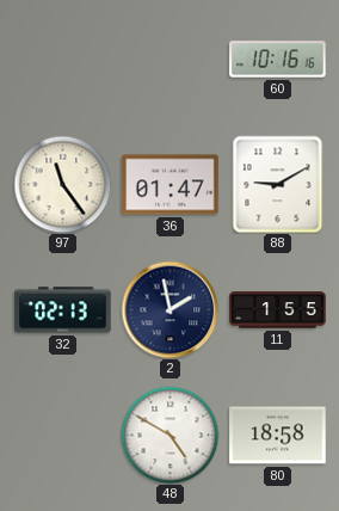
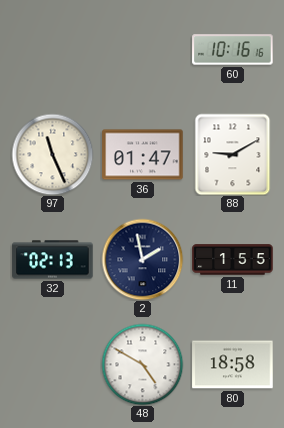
97: 11:24 -> 11:26
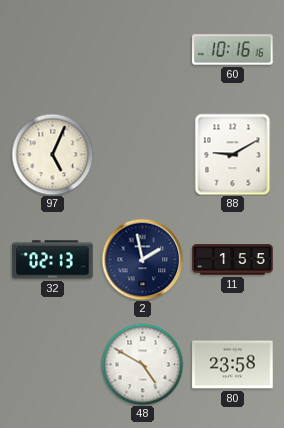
97: 11:26 -> 5:04
36: 01:47 -> none
80: 18:58 -> 23:58
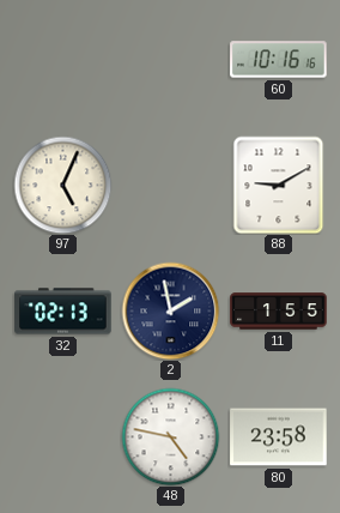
48: 4:50 -> 4:47
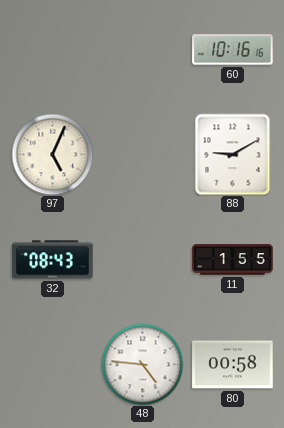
32: 02:13 -> 08:43
2: 1:58 -> none
48: 4:47 -> 4:46
80: 23:58 -> 00:58
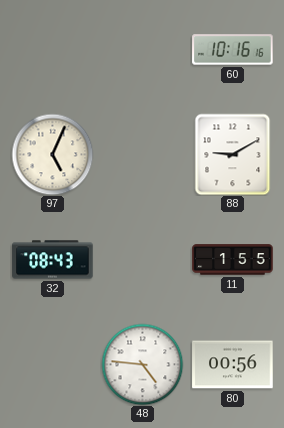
80: 00:58 -> 00:56
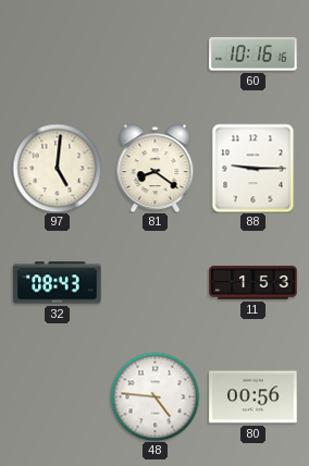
97: 5:04 -> 5:01
81: none -> 8:21
88: 9:10 -> 9:15
11: 1:55 -> 1:53
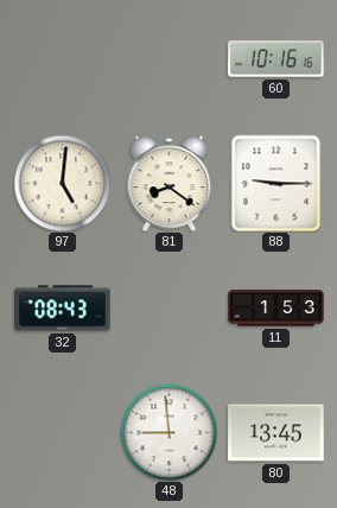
48: 4:46 -> 8:59
80: 00:56 -> 13:45
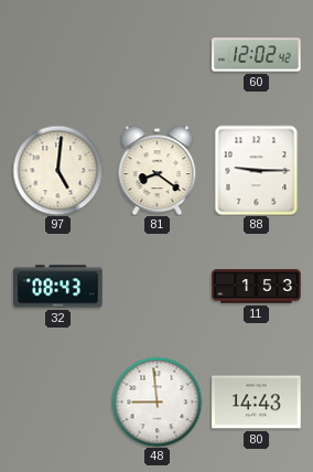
60: 10:16 -> 12:02
80: 13:45 -> 14:43
